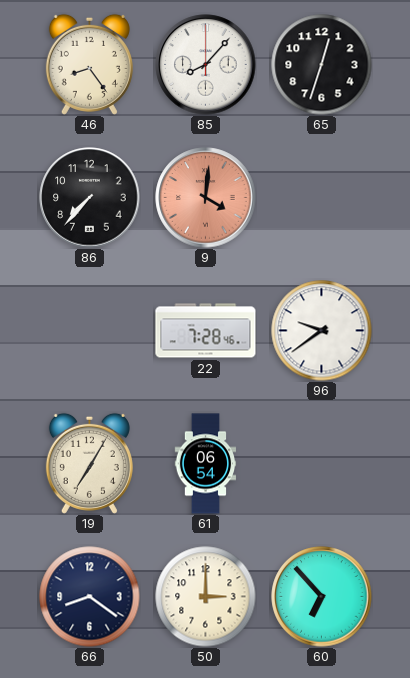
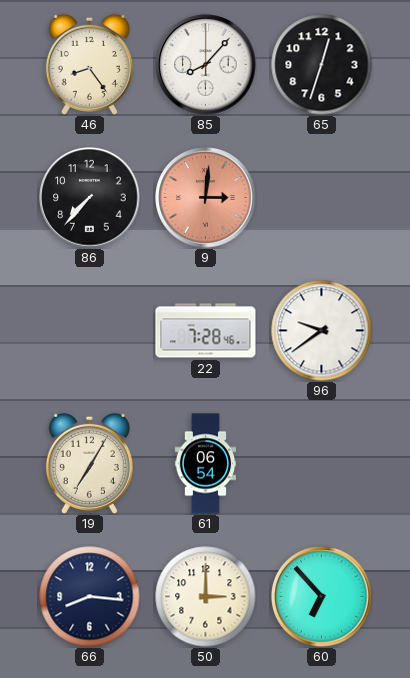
9: 4:01 -> 3:01
66: 8:21 -> 8:16
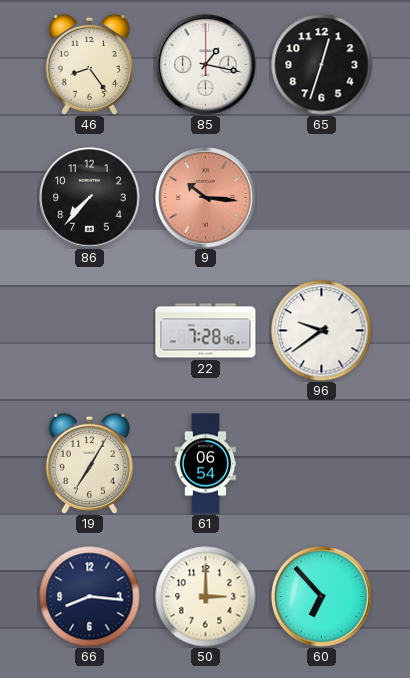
85: 8:07 -> 1:17
9: 3:01 -> 10:16
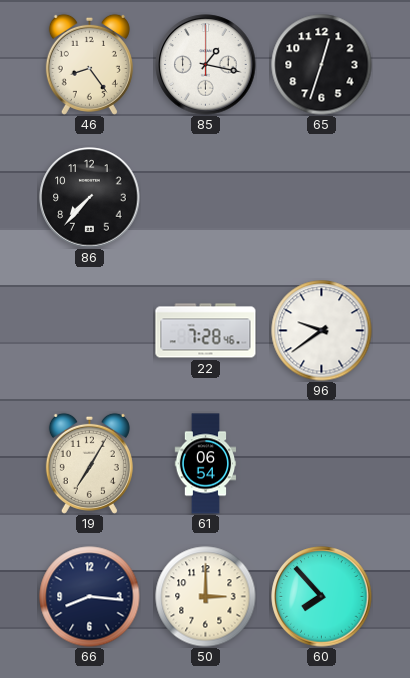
9: 10:16 -> none
60: 6:53 -> 7:53
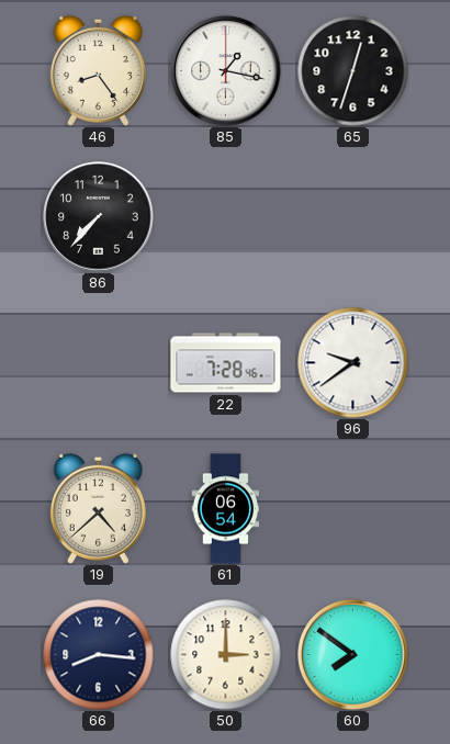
19: 7:05 -> 4:38
60: 7:53 -> 7:51
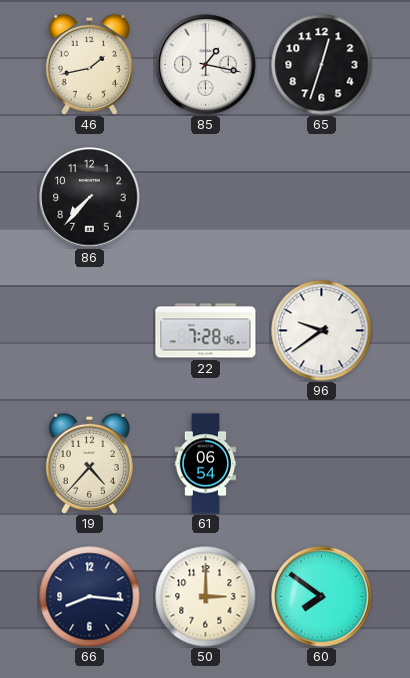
46: 8:24 -> 1:43
19: 4:38 -> 4:37
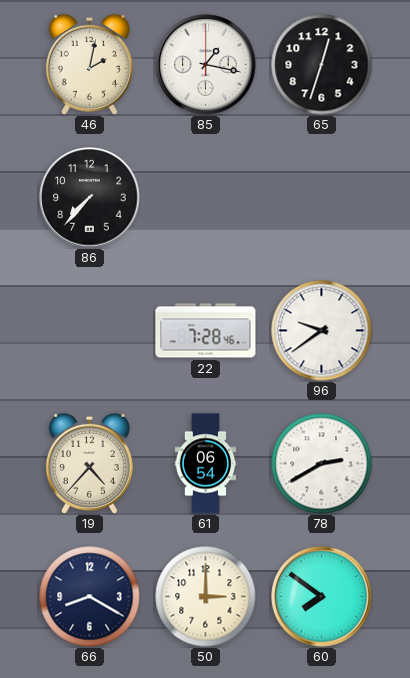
46: 1:43 -> 2:02
78: none -> 2:40
66: 8:16 -> 8:20
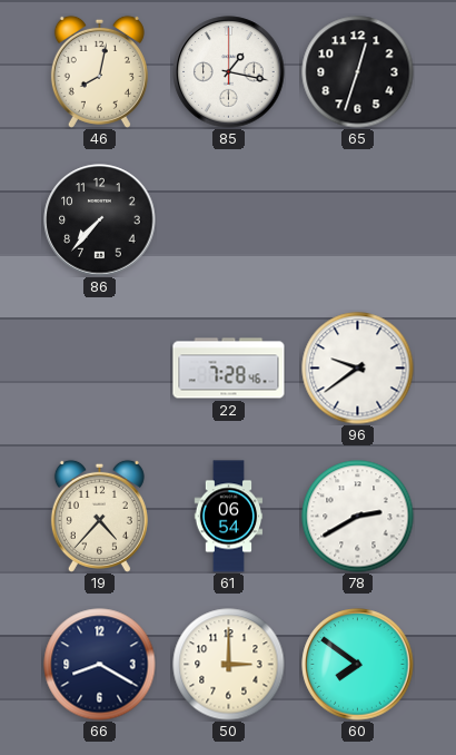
46: 2:02 -> 8:02
